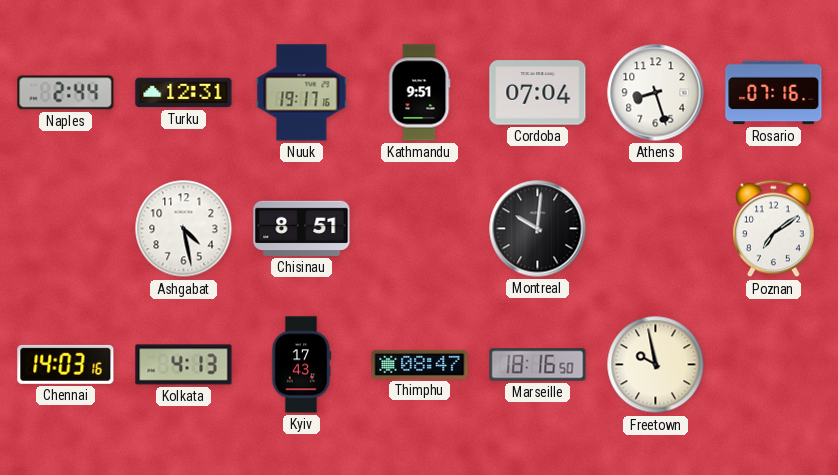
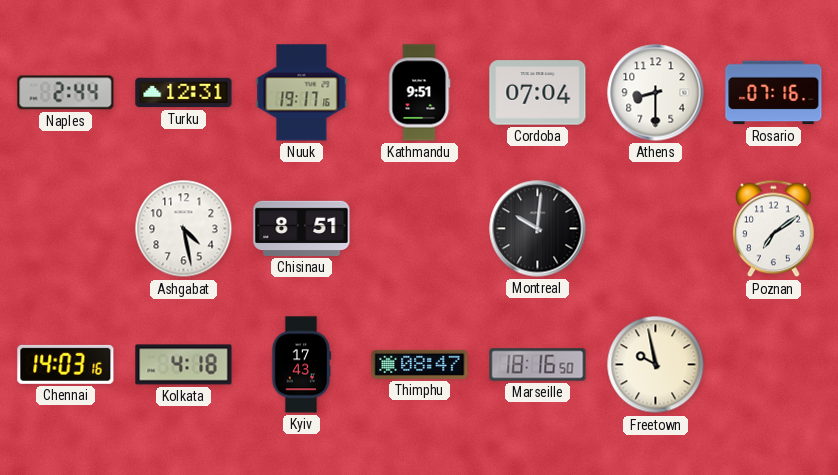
Athens: 8:27 -> 8:30
Kolkata: 4:13 -> 4:18
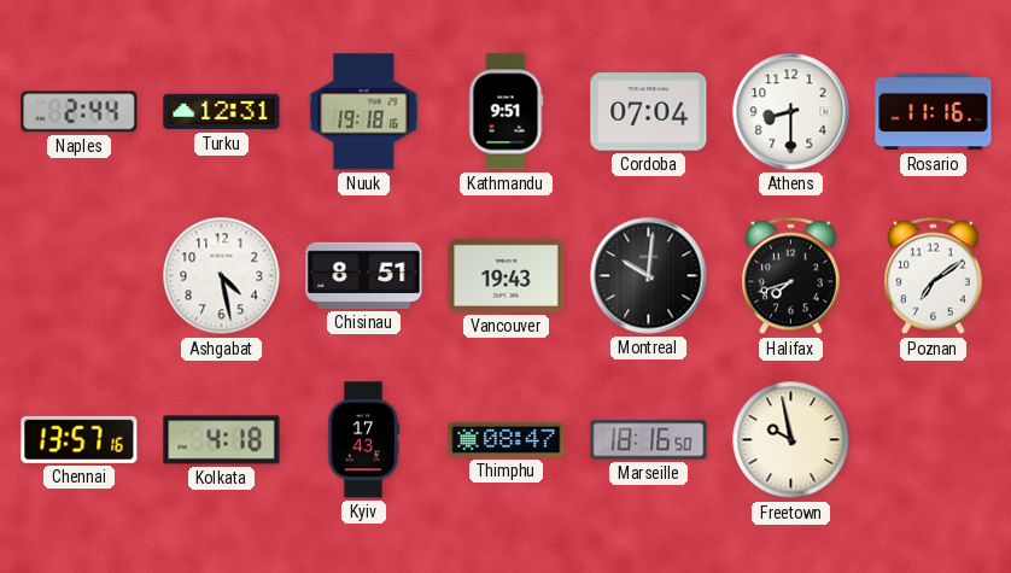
Nuuk: 19:17 -> 19:18
Rosario: 07:16 -> 11:16
Vancouver: none -> 19:43
Halifax: none -> 7:42
Chennai: 14:03 -> 13:57
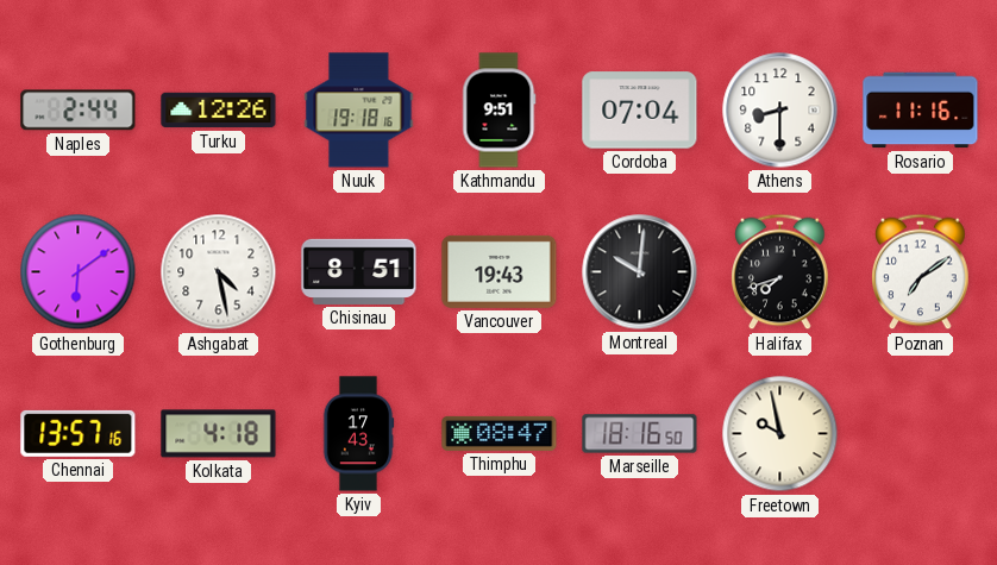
Turku: 12:31 -> 12:26
Gothenburg: none -> 6:09
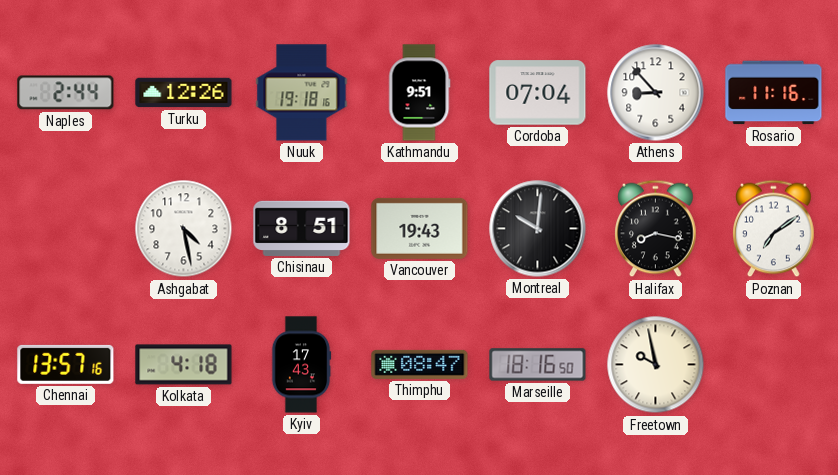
Athens: 8:30 -> 8:53
Gothenburg: 6:09 -> none
Halifax: 7:42 -> 8:17
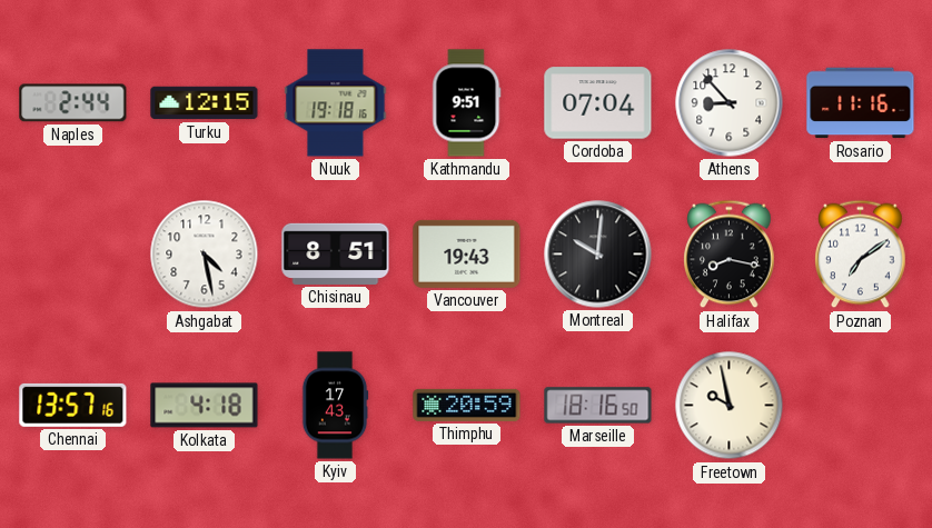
Turku: 12:26 -> 12:15
Thimphu: 08:47 -> 20:59
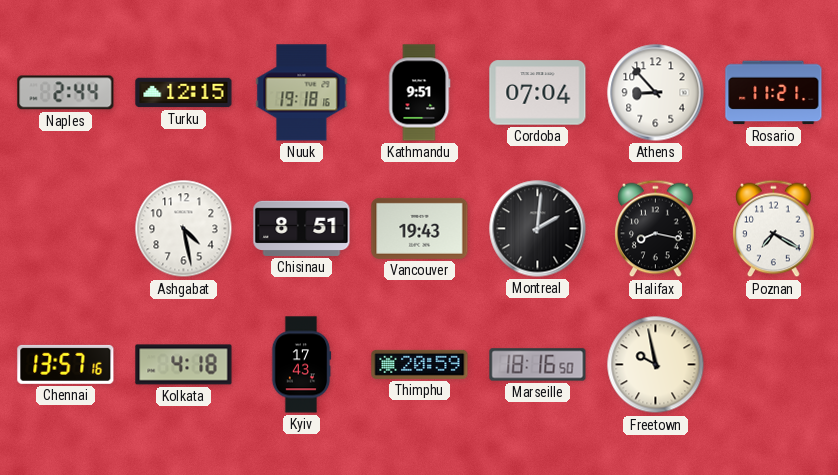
Rosario: 11:16 -> 11:21
Montreal: 10:01 -> 2:01
Poznan: 7:09 -> 7:20
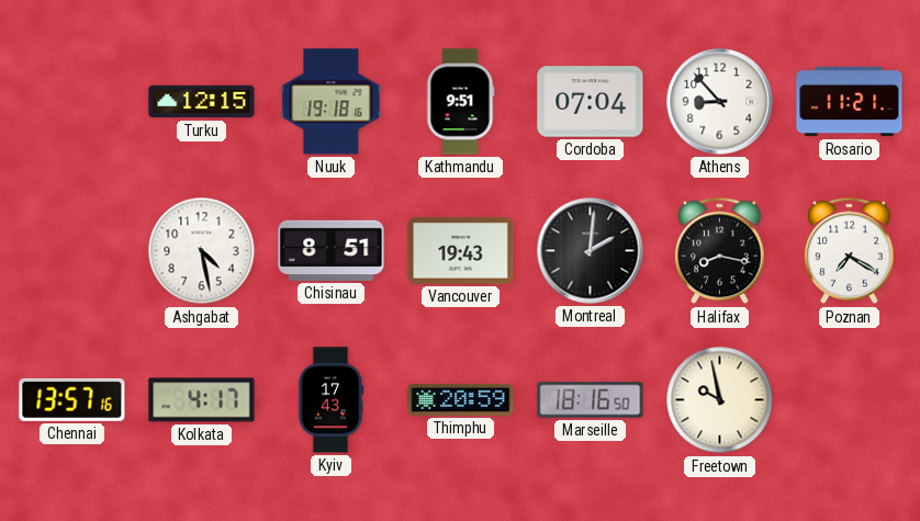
Naples: 2:44 -> none
Kolkata: 4:18 -> 4:17
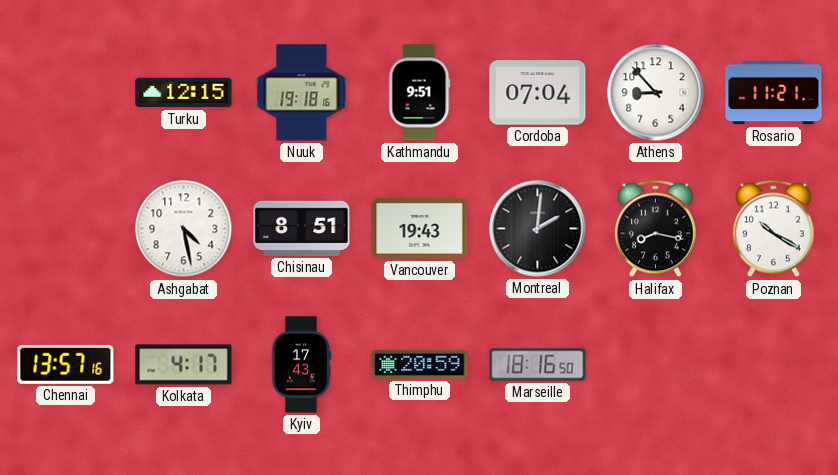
Poznan: 7:20 -> 10:20
Freetown: 9:58 -> none
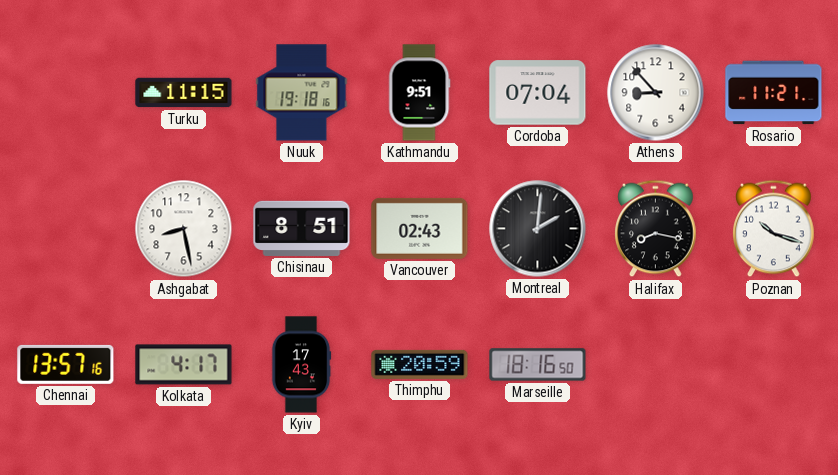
Turku: 12:15 -> 11:15
Ashgabat: 4:28 -> 8:28
Vancouver: 19:43 -> 02:43
Poznan: 10:20 -> 10:18
